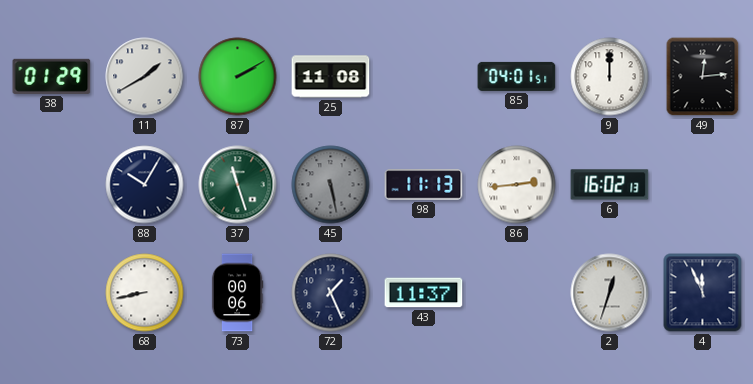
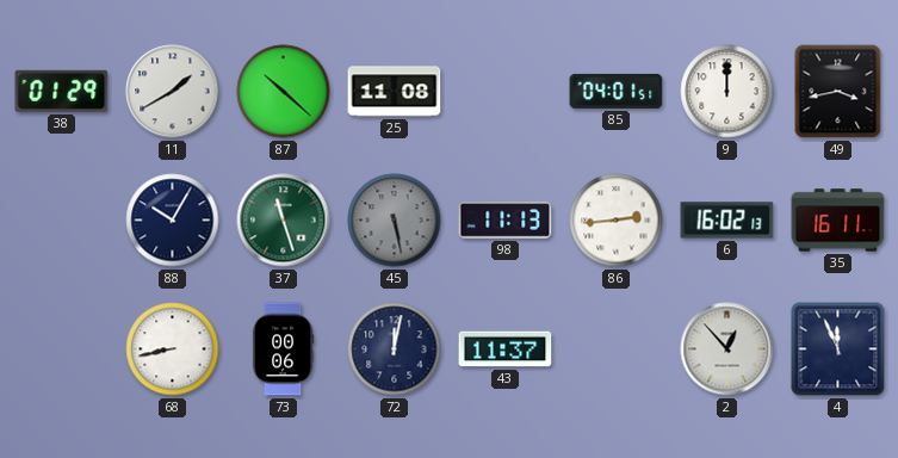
87: 2:10 -> 10:22
49: 12:14 -> 3:43
35: none -> 16:11
72: 1:26 -> 12:02
2: 12:33 -> 12:53
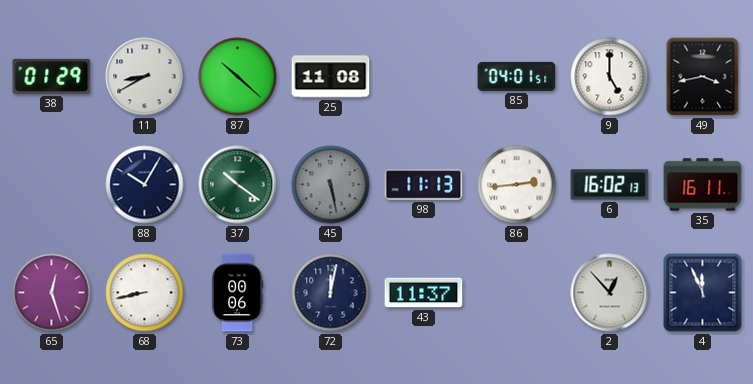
11: 1:40 -> 8:40
9: 12:00 -> 5:00
37: 11:27 -> 10:21
65: none -> 12:27
